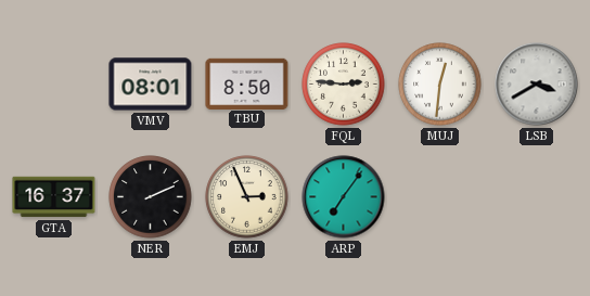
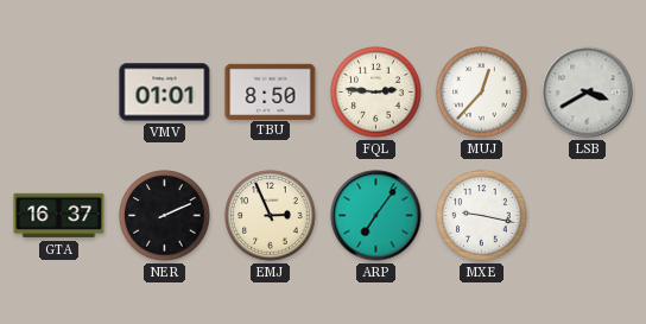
VMV: 08:01 -> 01:01
MUJ: 12:31 -> 12:37
MXE: none -> 9:17
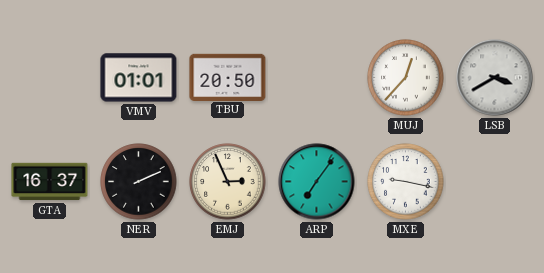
TBU: 8:50 -> 20:50
FQL: 2:46 -> none
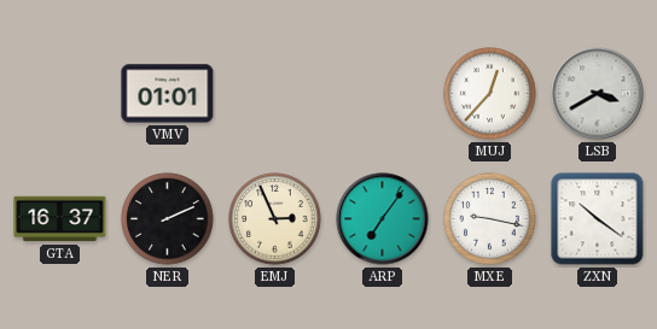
TBU: 20:50 -> none
ZXN: none -> 10:21
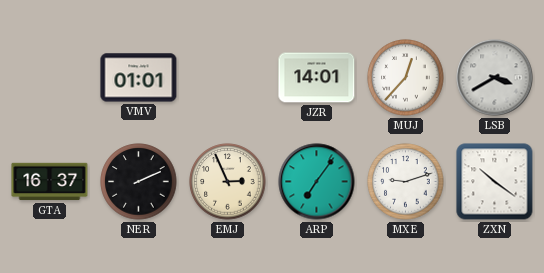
JZR: none -> 14:01
MXE: 9:17 -> 9:12
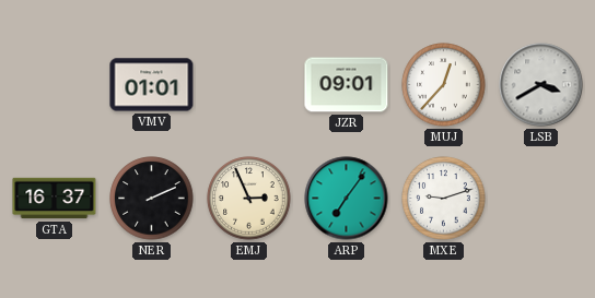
JZR: 14:01 -> 09:01
ZXN: 10:21 -> none
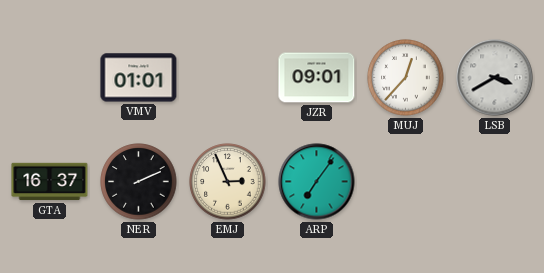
MXE: 9:12 -> none
